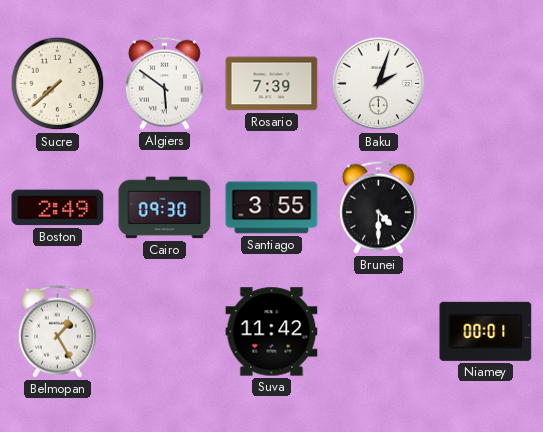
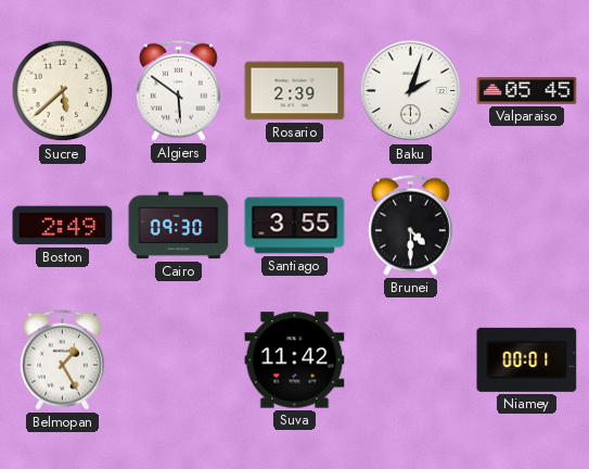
Sucre: 7:38 -> 5:38
Rosario: 7:39 -> 2:39
Valparaiso: none -> 05:45
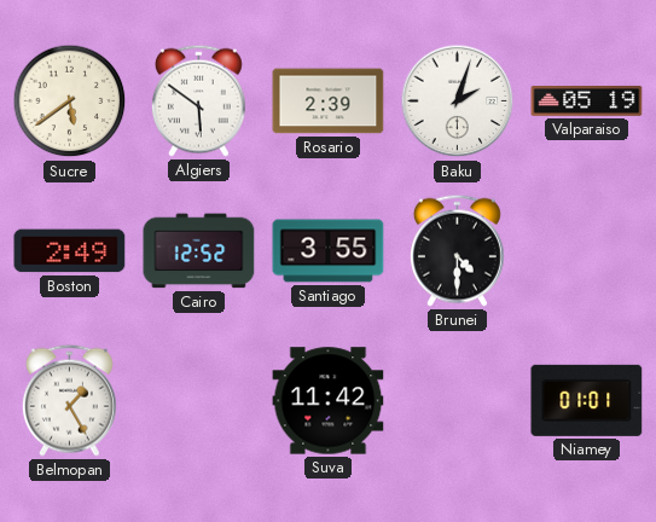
Sucre: 5:38 -> 5:39
Valparaiso: 05:45 -> 05:19
Cairo: 09:30 -> 12:52
Niamey: 00:01 -> 01:01
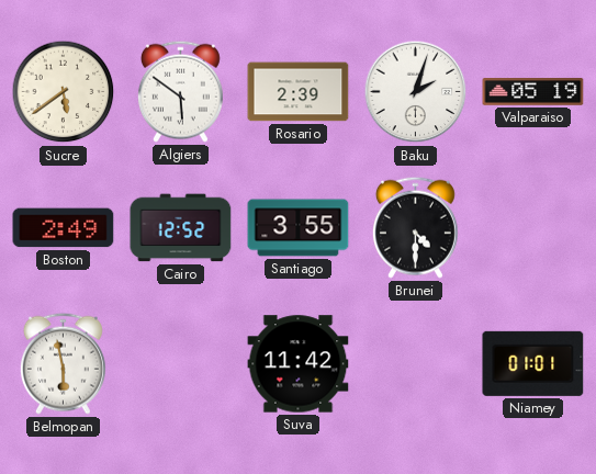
Belmopan: 1:25 -> 5:58
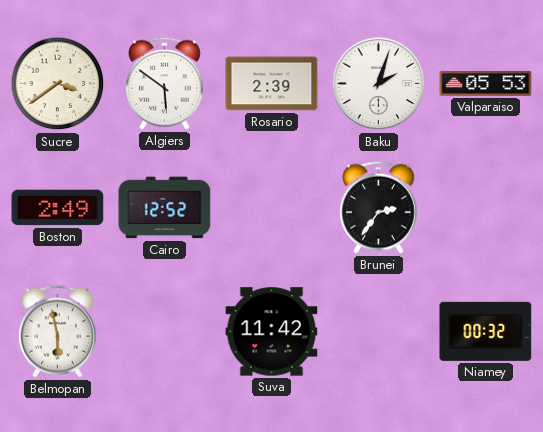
Sucre: 5:39 -> 3:39
Valparaiso: 05:19 -> 05:53
Santiago: 3:55 -> none
Brunei: 4:30 -> 2:36
Niamey: 01:01 -> 00:32
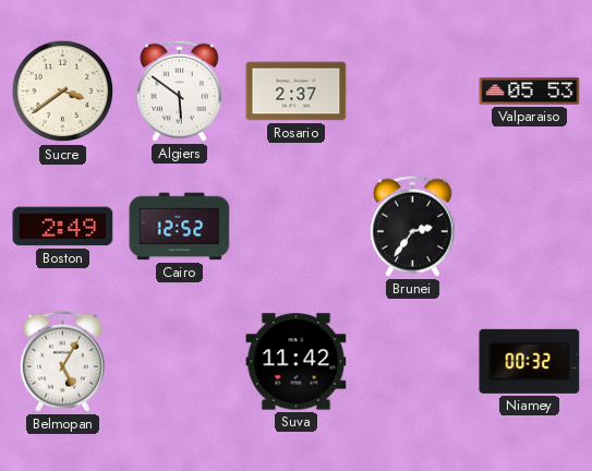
Rosario: 2:39 -> 2:37
Baku: 2:03 -> none
Belmopan: 5:58 -> 5:05
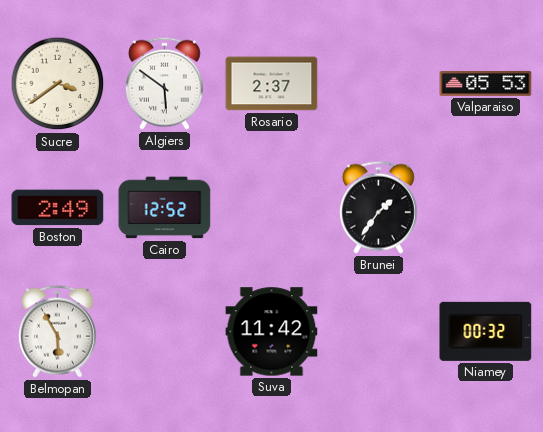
Brunei: 2:36 -> 1:36
Belmopan: 5:05 -> 5:55
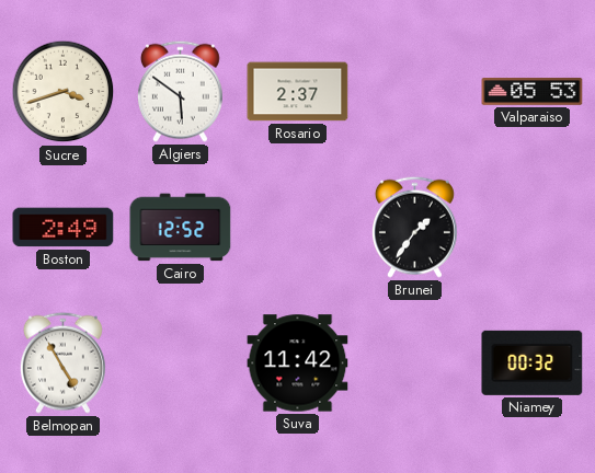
Sucre: 3:39 -> 3:42
Belmopan: 5:55 -> 4:55
